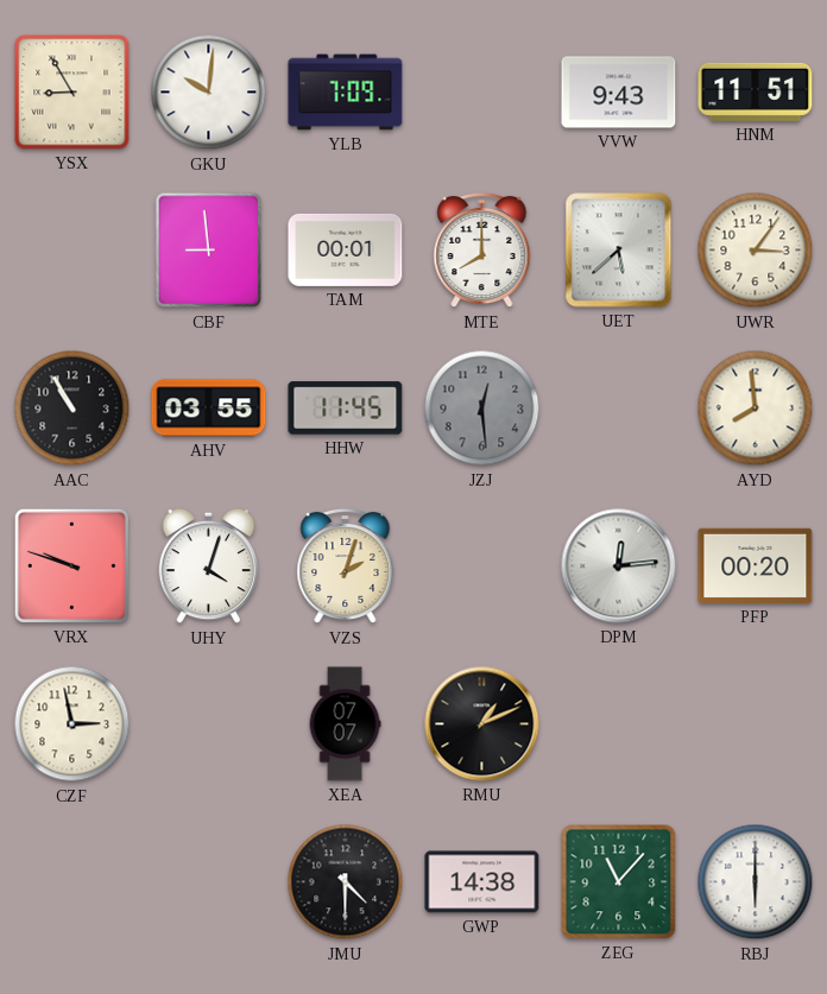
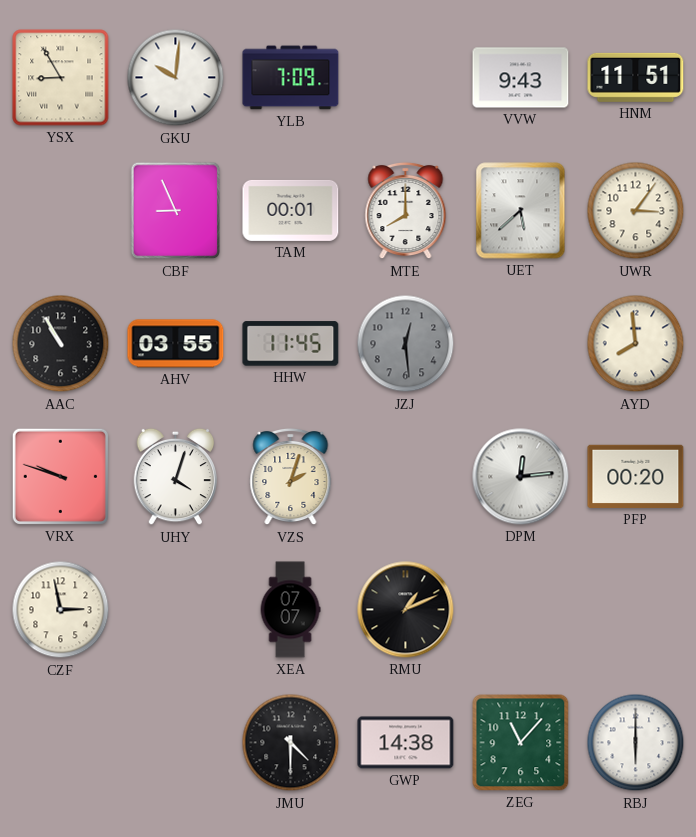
CBF: 8:59 -> 8:56
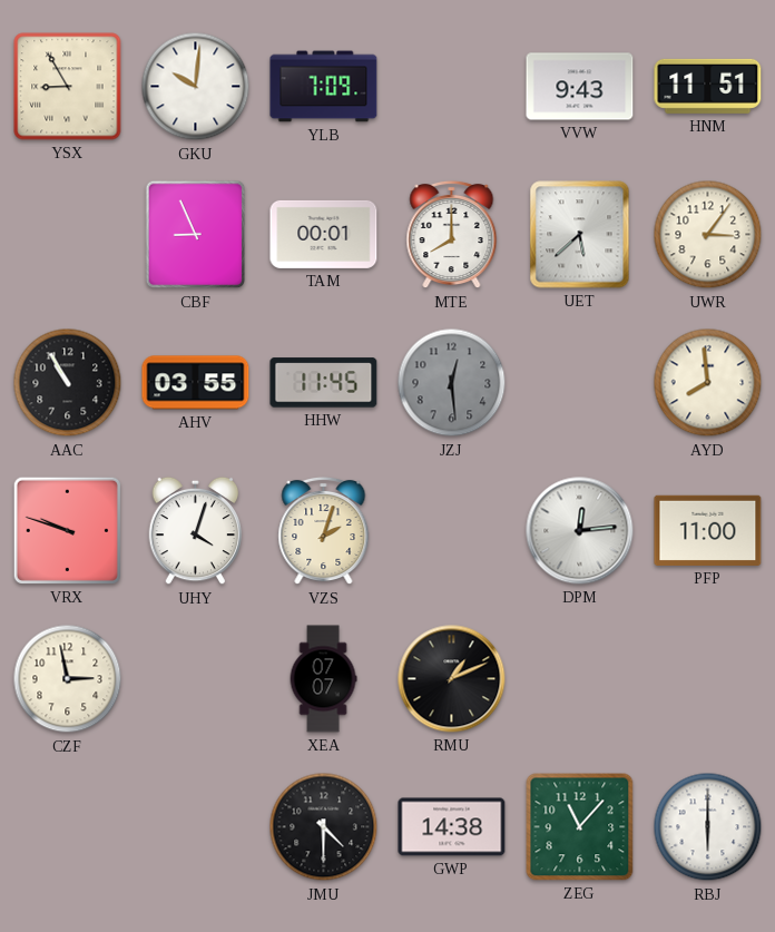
PFP: 00:20 -> 11:00
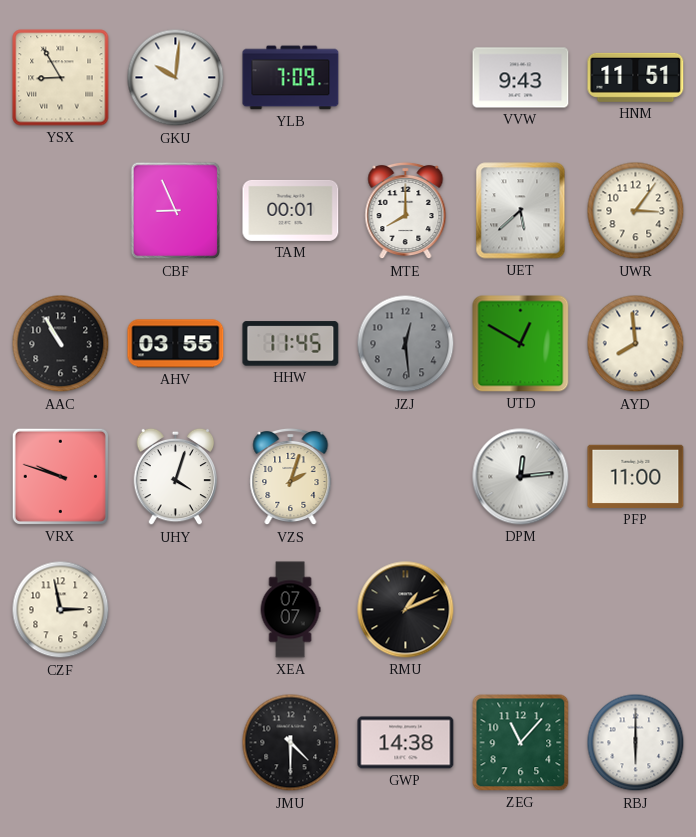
UTD: none -> 12:50
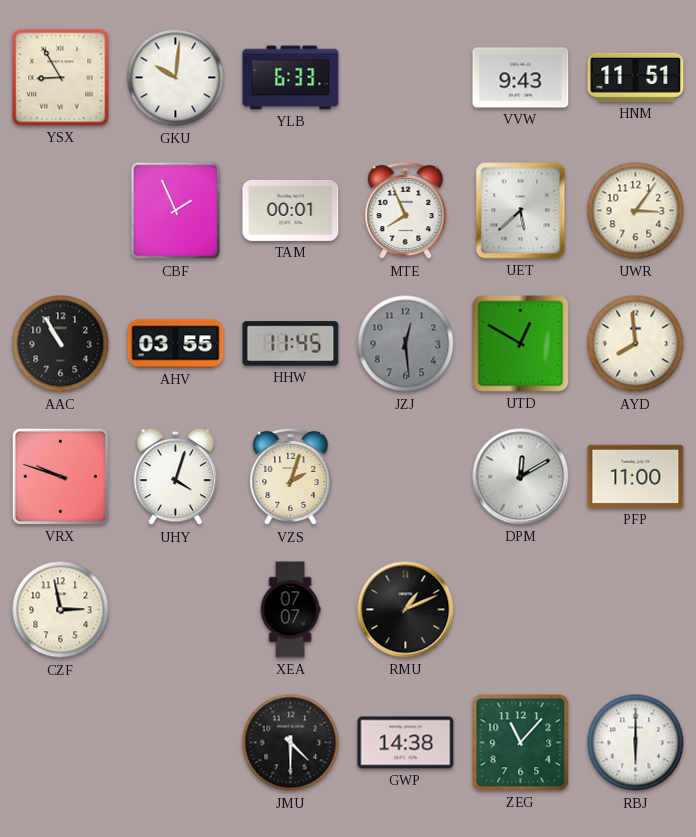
YLB: 7:09 -> 6:33
CBF: 8:56 -> 1:56
MTE: 8:00 -> 7:56
DPM: 12:14 -> 12:10
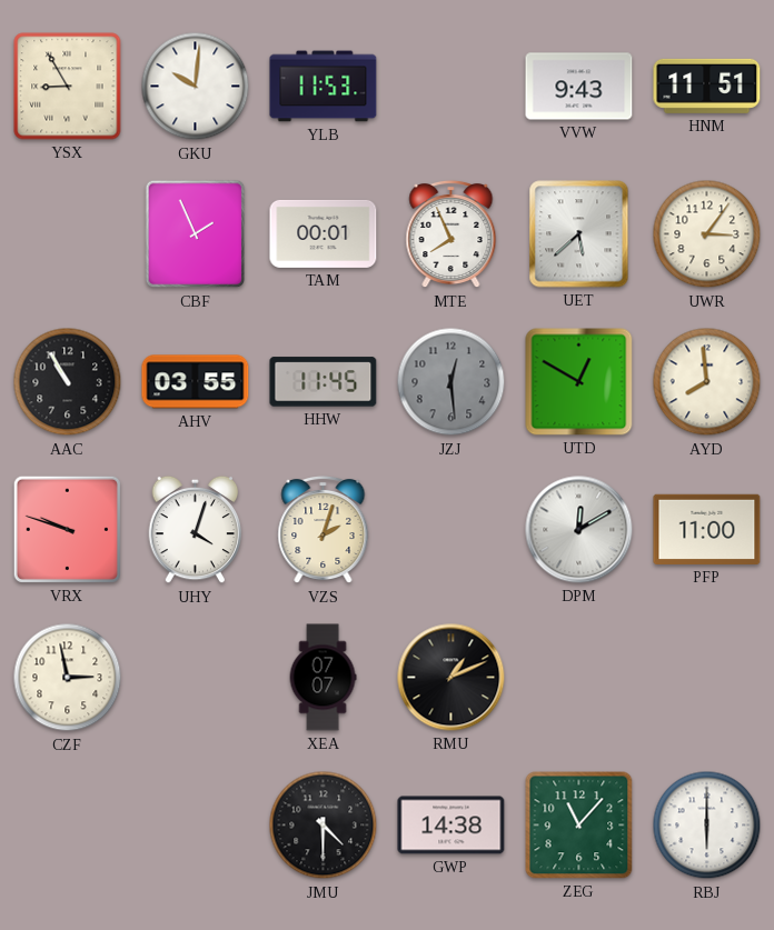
YLB: 6:33 -> 11:53
